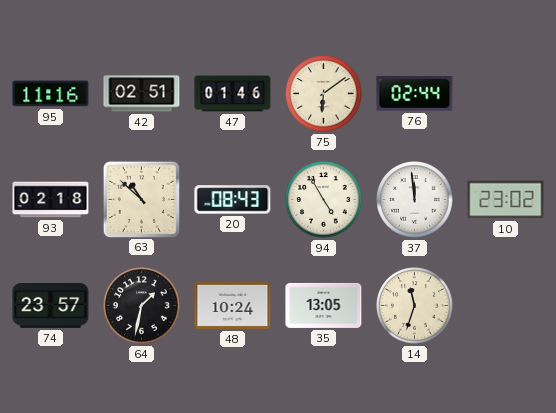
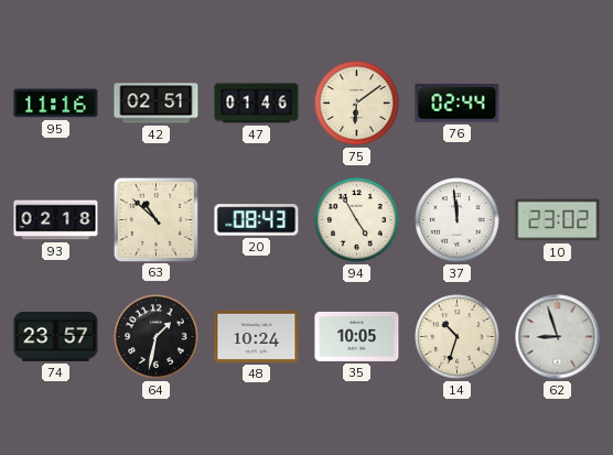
35: 13:05 -> 10:05
14: 11:33 -> 10:33
62: none -> 8:57
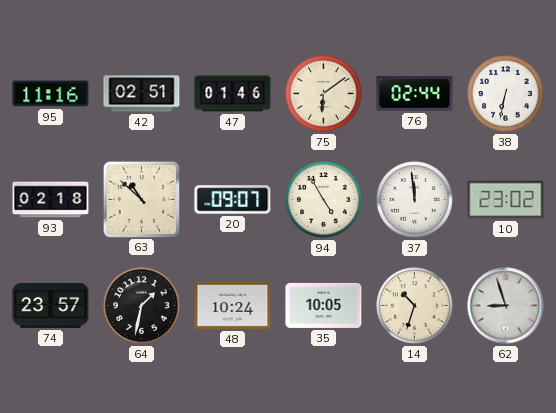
38: none -> 6:32
20: 08:43 -> 09:07
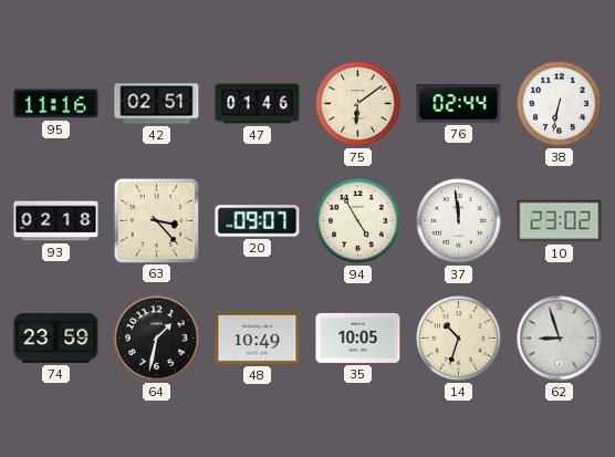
63: 10:52 -> 3:23
74: 23:57 -> 23:59
48: 10:24 -> 10:49
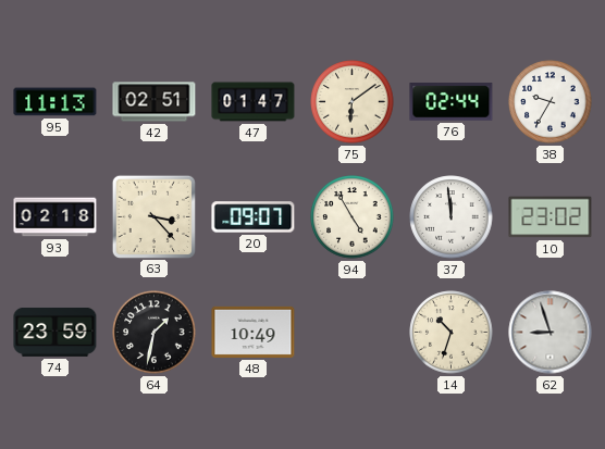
95: 11:16 -> 11:13
47: 01:46 -> 01:47
38: 6:32 -> 9:35
35: 10:05 -> none
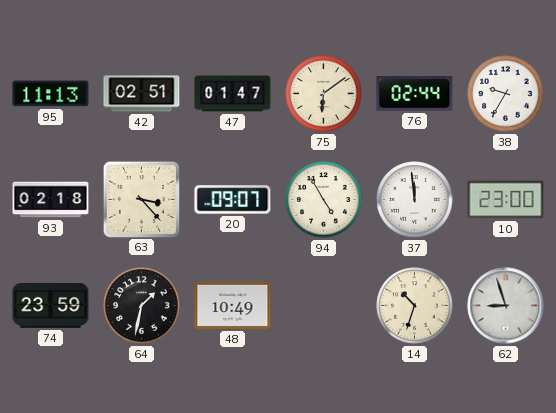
10: 23:02 -> 23:00
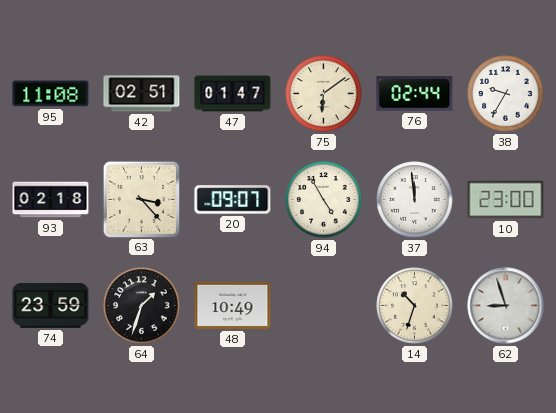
95: 11:13 -> 11:08
64: 1:32 -> 1:33
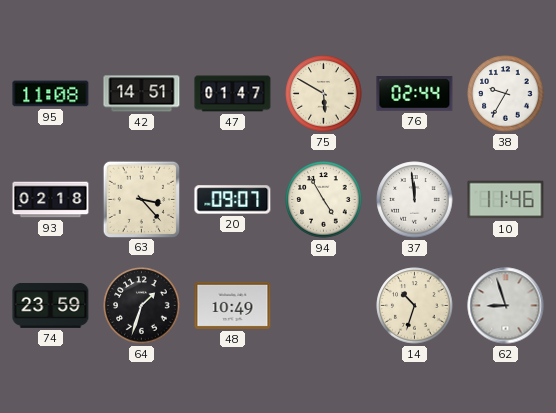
42: 02:51 -> 14:51
75: 6:09 -> 5:50
10: 23:00 -> 11:46
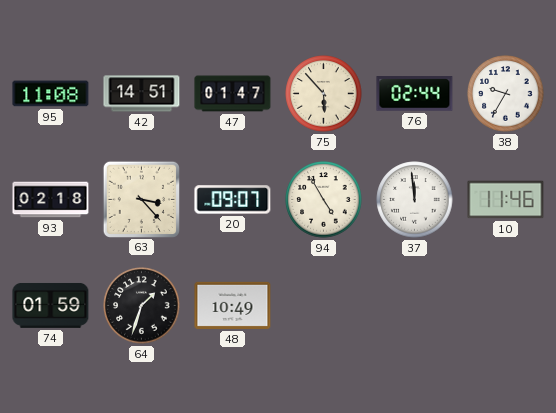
75: 5:50 -> 5:53
74: 23:59 -> 01:59
14: 10:33 -> none
62: 8:57 -> none
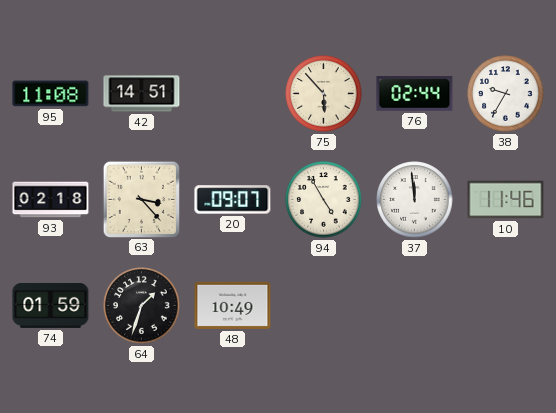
47: 01:47 -> none
